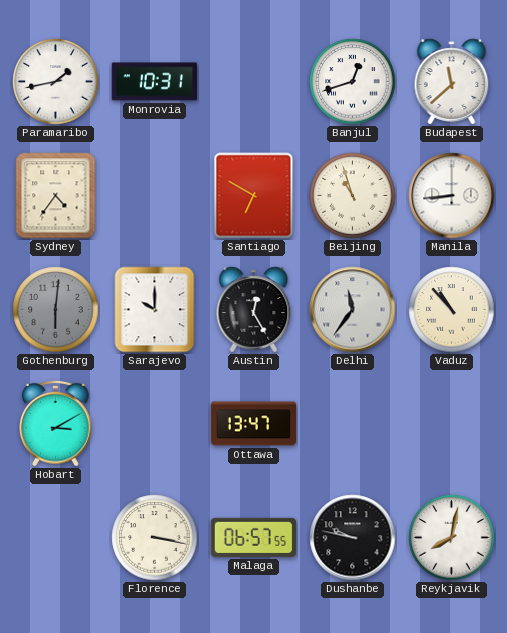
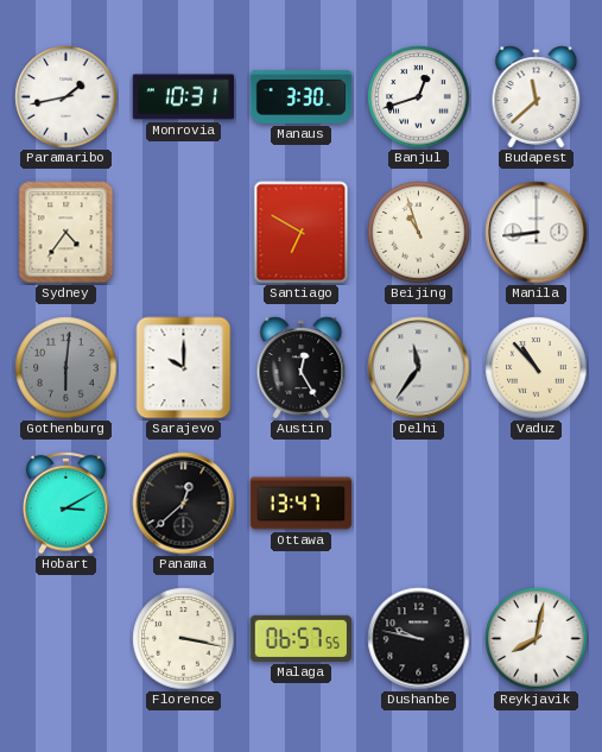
Manaus: none -> 3:30
Panama: none -> 12:38
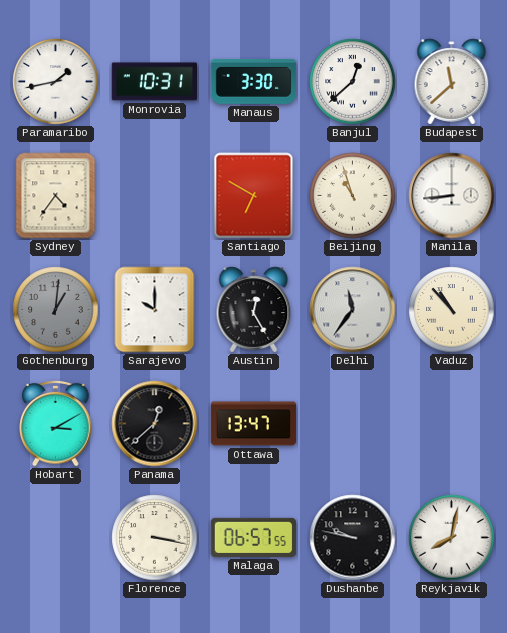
Banjul: 12:42 -> 12:38
Gothenburg: 6:01 -> 1:01
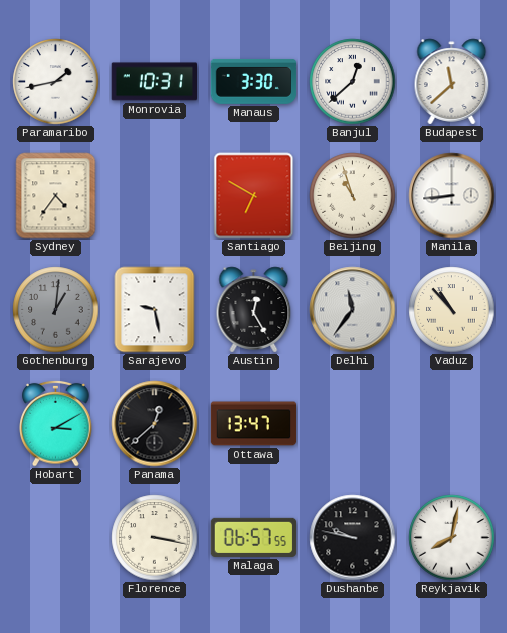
Sarajevo: 10:00 -> 9:28
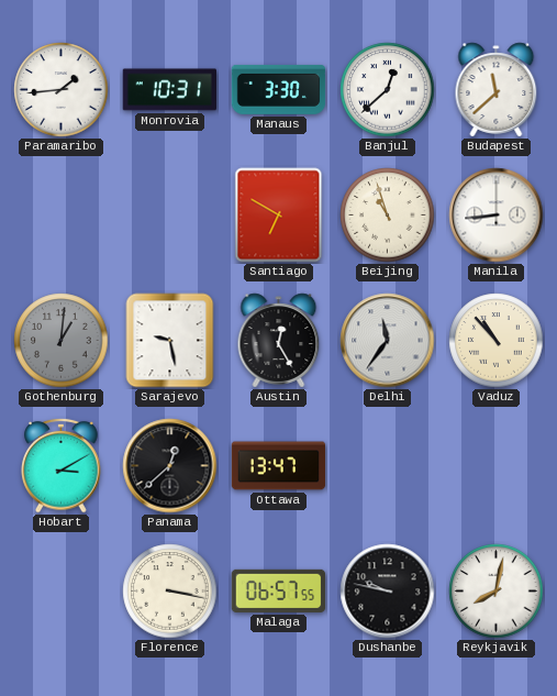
Paramaribo: 1:43 -> 1:44
Sydney: 4:36 -> none
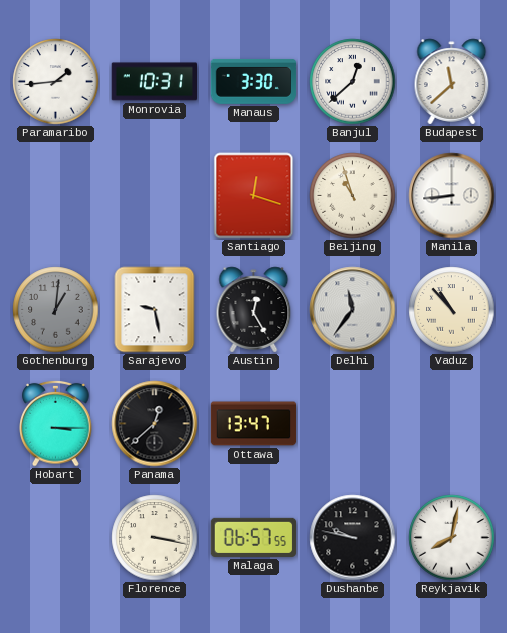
Santiago: 6:50 -> 12:18
Hobart: 3:10 -> 3:15
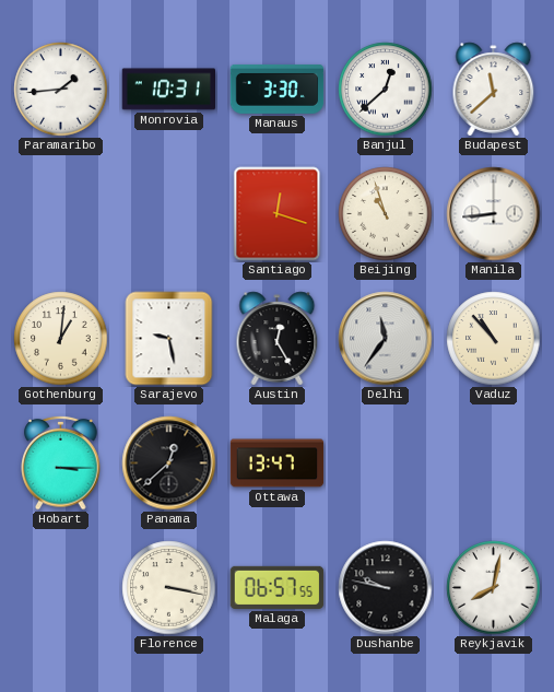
Gothenburg dial: grey -> cream
